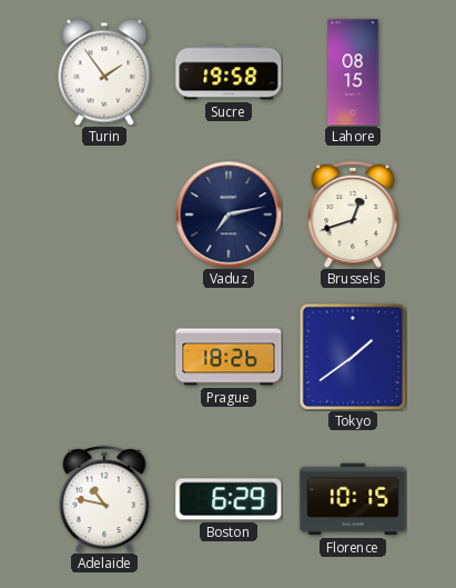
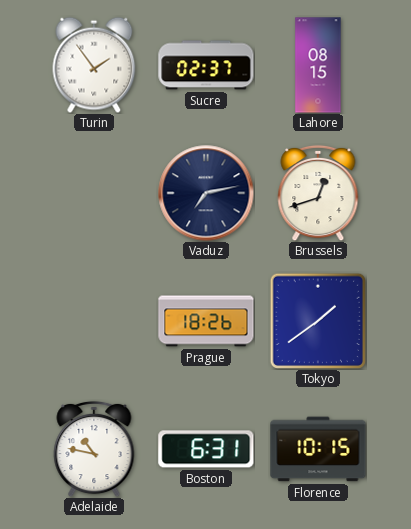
Sucre: 19:58 -> 02:37
Boston: 6:29 -> 6:31
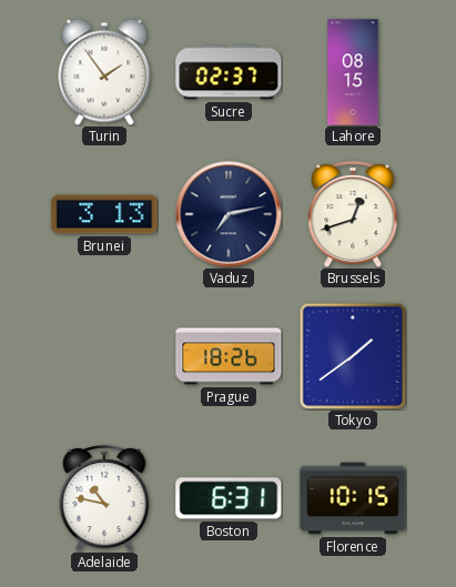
Brunei: none -> 3:13
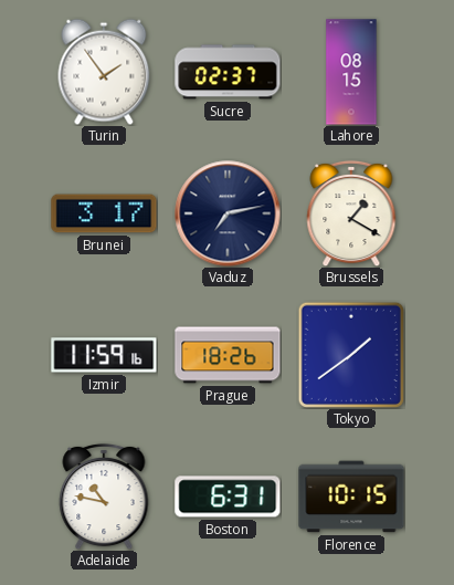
Brunei: 3:13 -> 3:17
Brussels: 12:42 -> 1:20
Izmir: none -> 11:59
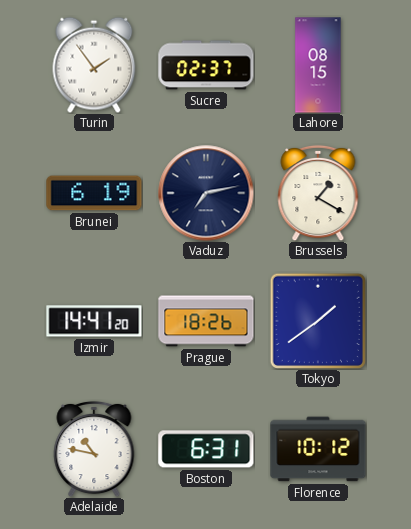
Brunei: 3:17 -> 6:19
Izmir: 11:59 -> 14:41
Florence: 10:15 -> 10:12
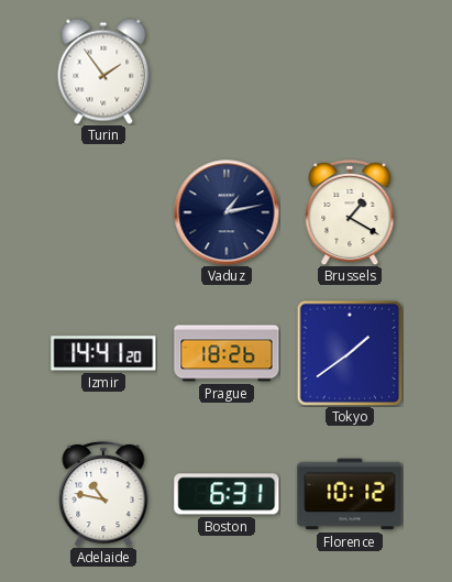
Sucre: 02:37 -> none
Lahore: 08:15 -> none
Brunei: 6:19 -> none
Vaduz: 7:13 -> 1:13
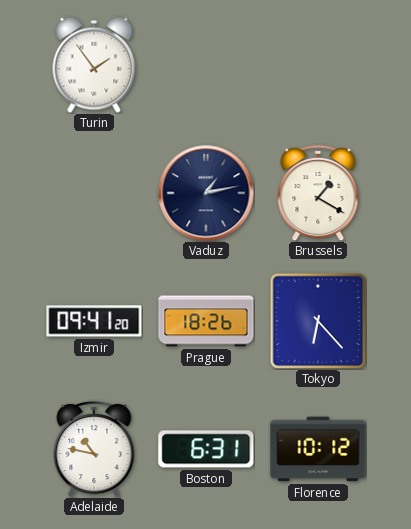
Izmir: 14:41 -> 09:41
Tokyo: 1:39 -> 6:23
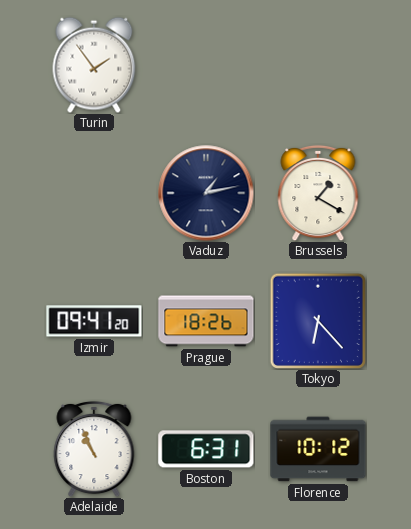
Adelaide: 10:47 -> 10:56
